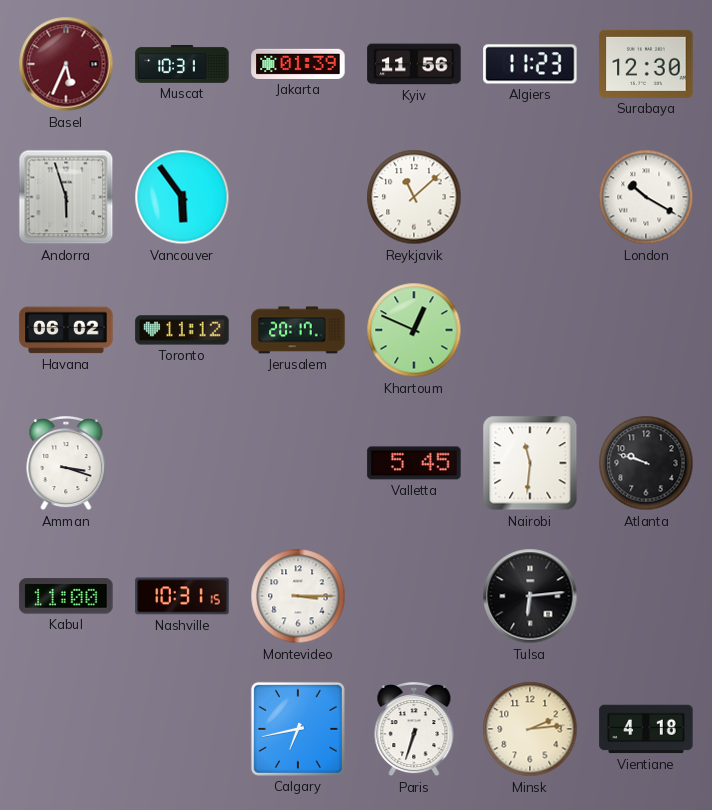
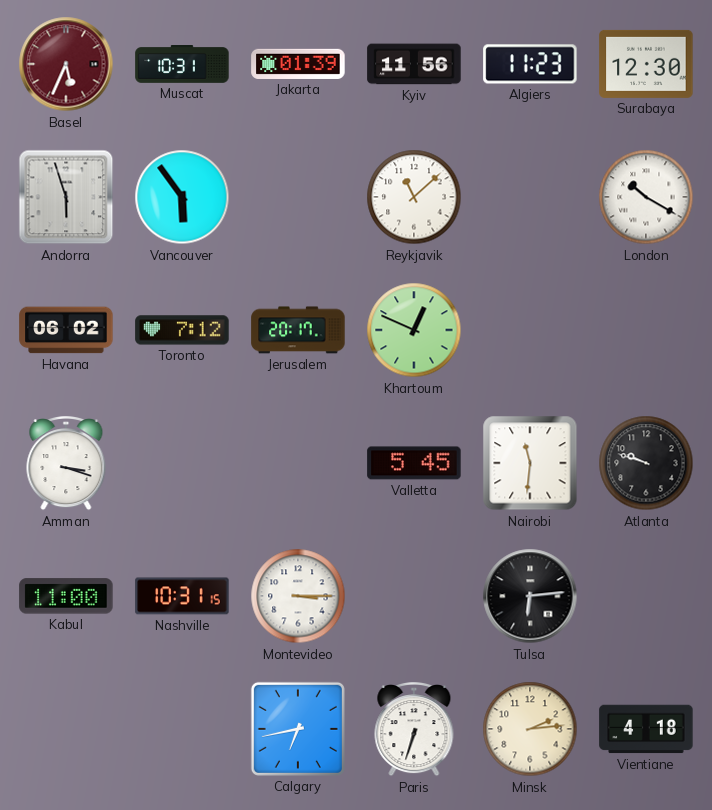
Toronto: 11:12 -> 7:12
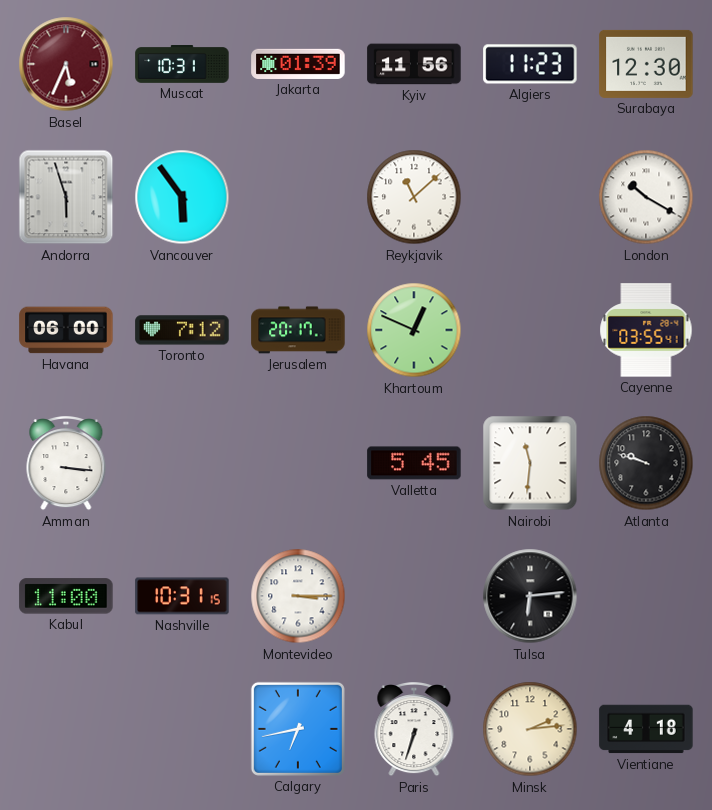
Havana: 06:02 -> 06:00
Cayenne: none -> 03:55
Amman: 3:18 -> 3:16
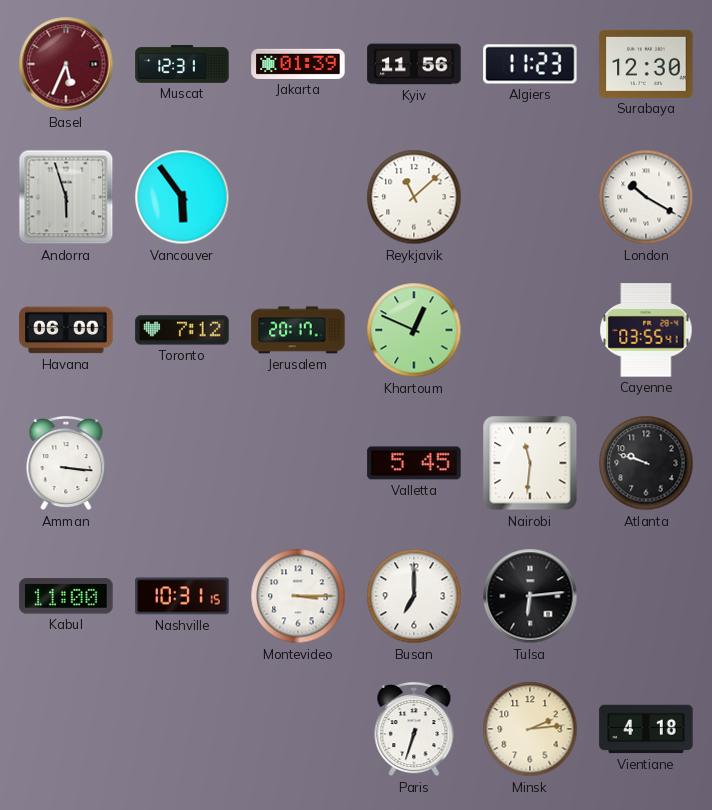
Muscat: 10:31 -> 12:31
Busan: none -> 7:00
Calgary: 6:43 -> none
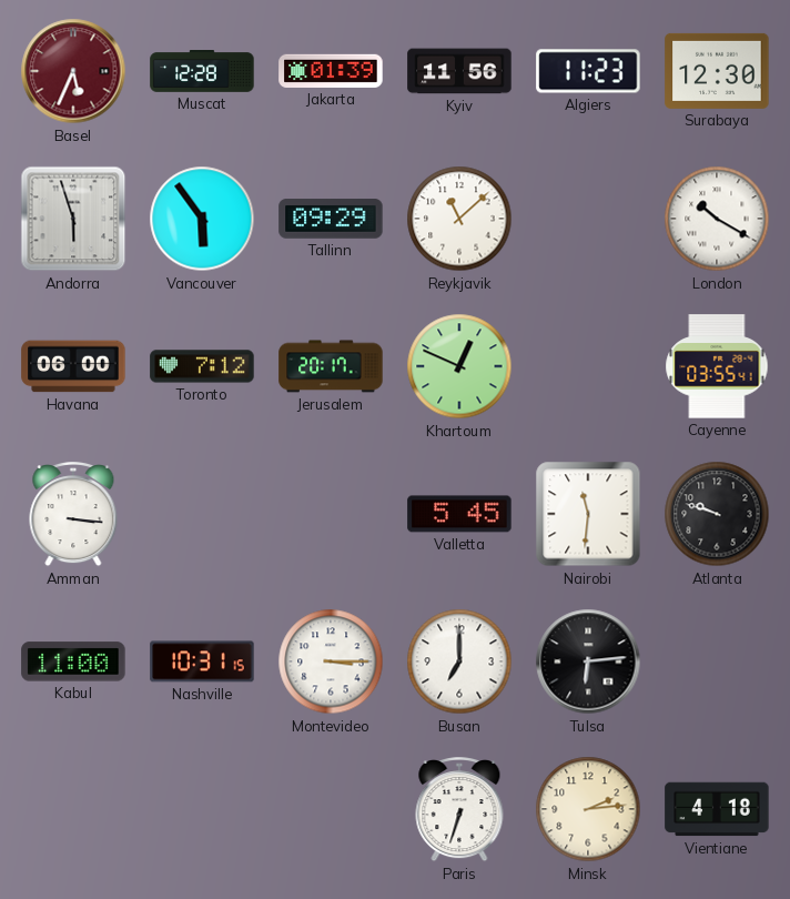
Muscat: 12:31 -> 12:28
Tallinn: none -> 09:29
